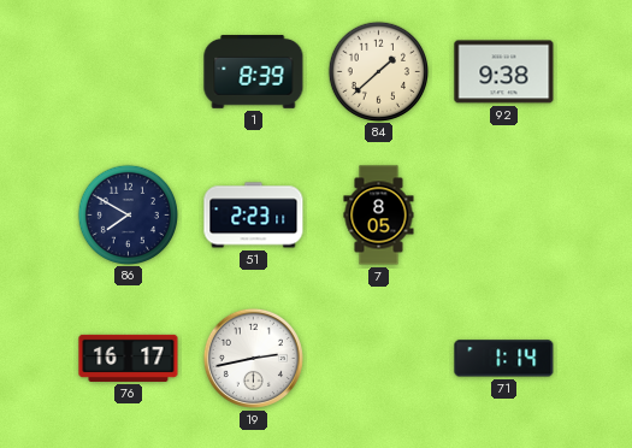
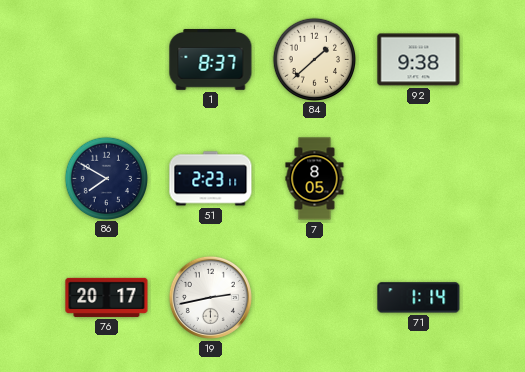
1: 8:39 -> 8:37
76: 16:17 -> 20:17
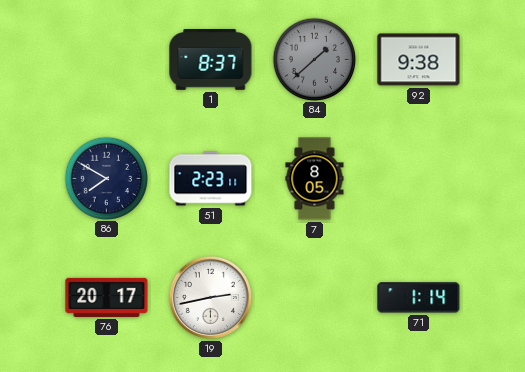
84 dial: cream -> grey
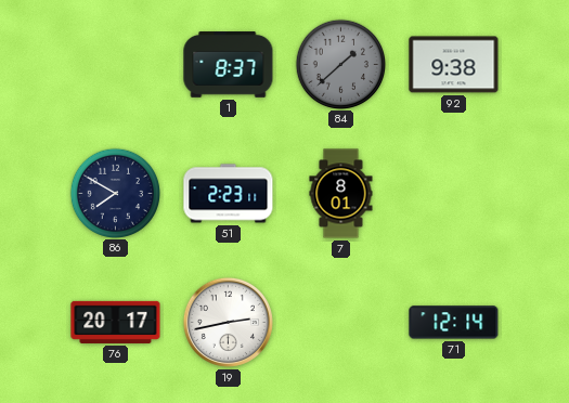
7: 8:05 -> 8:01
71: 1:14 -> 12:14
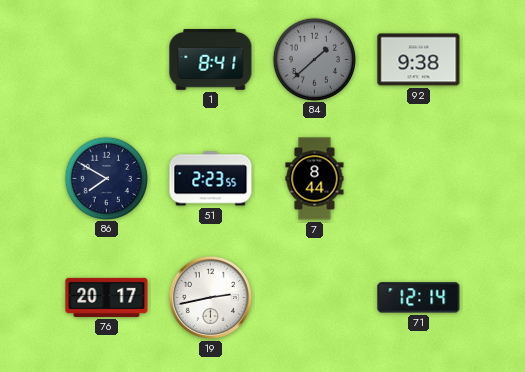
1: 8:37 -> 8:41
51: 2:23:11 -> 2:23:55
7: 8:01 -> 8:44
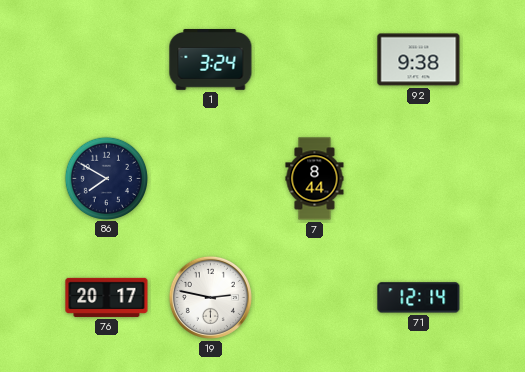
1: 8:41 -> 3:24
84: 1:38 -> none
51: 2:23 -> none
19: 2:43 -> 2:47
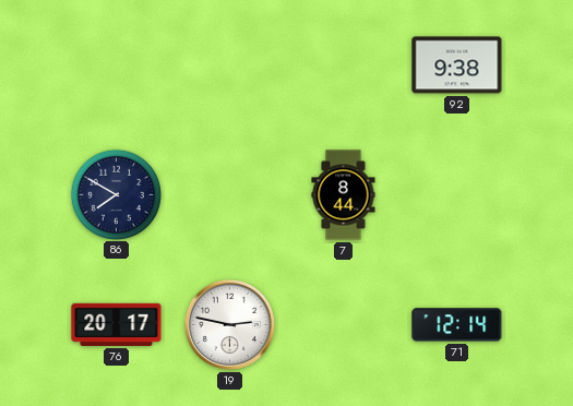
1: 3:24 -> none
